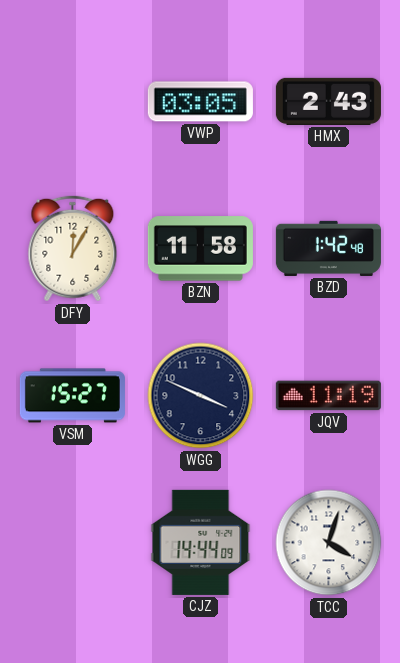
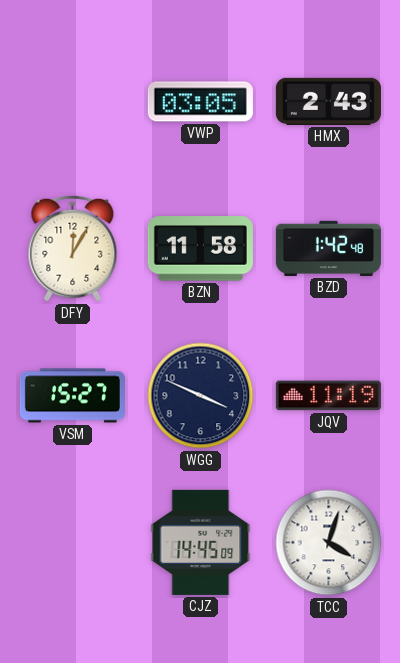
CJZ: 14:44 -> 14:45
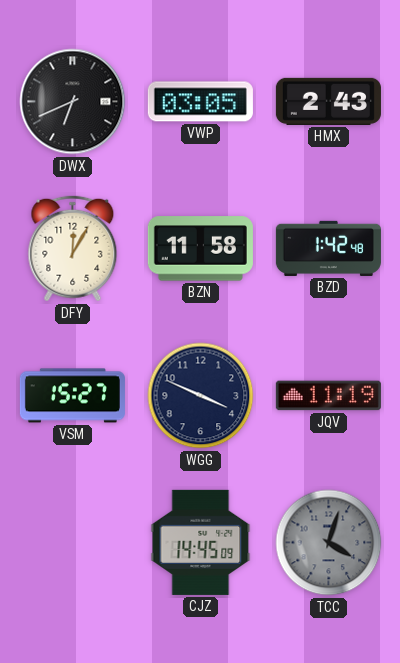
DWX: none -> 6:41
TCC dial: white -> grey
